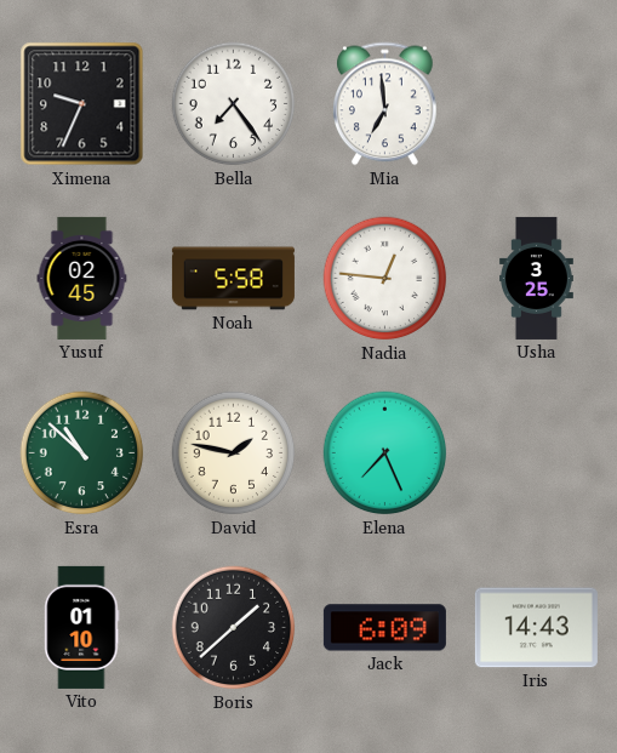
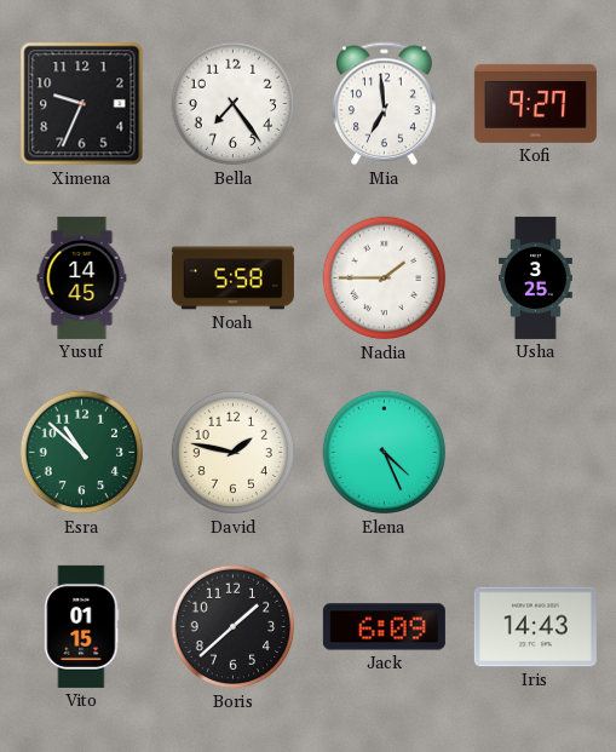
Kofi: none -> 9:27
Yusuf: 02:45 -> 14:45
Nadia: 12:46 -> 1:45
Elena: 7:26 -> 4:26
Vito: 01:10 -> 01:15
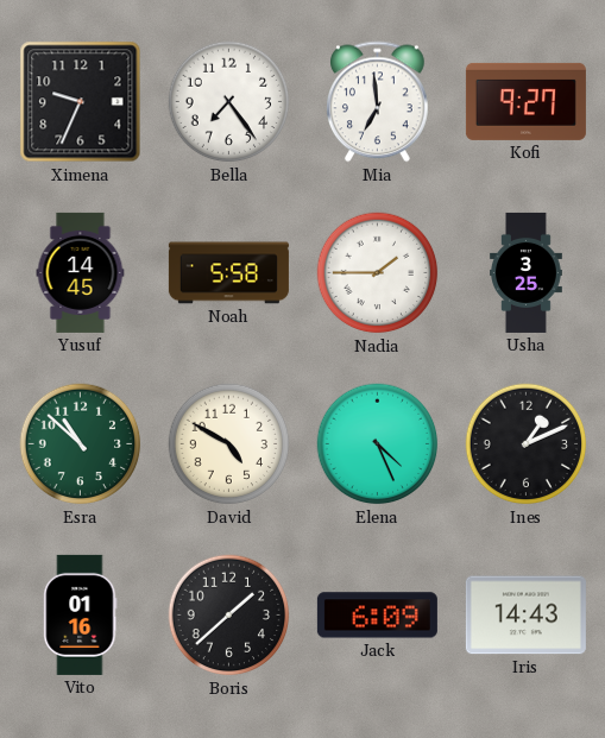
David: 1:47 -> 4:50
Ines: none -> 1:11
Vito: 01:15 -> 01:16
